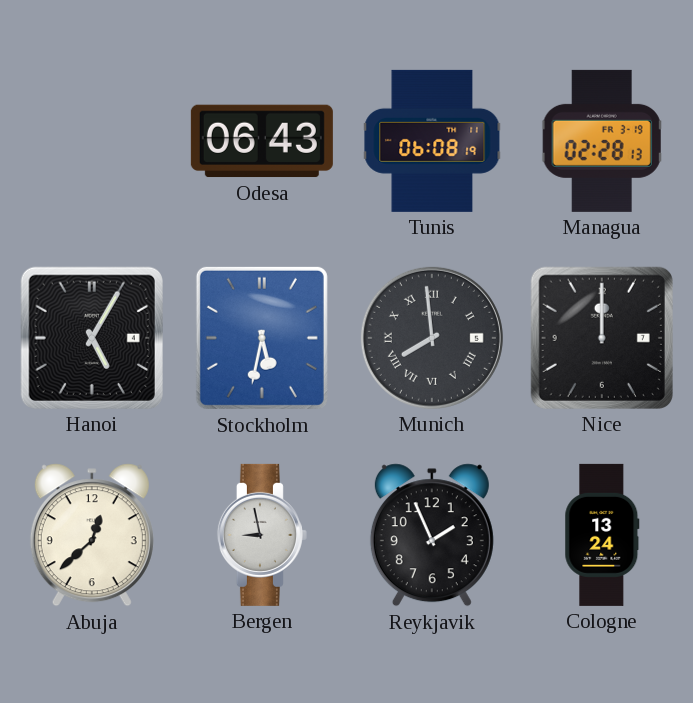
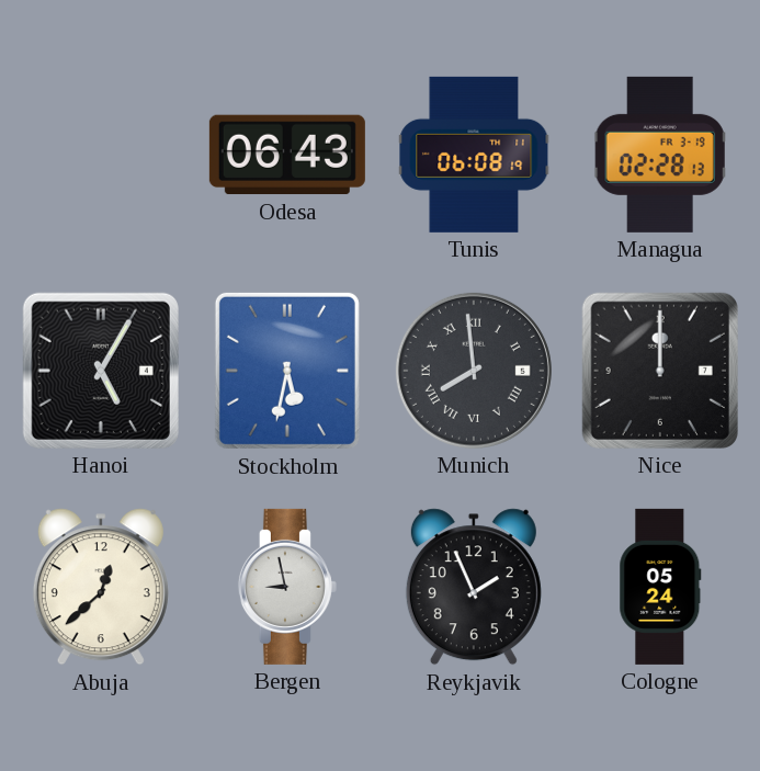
Cologne: 13:24 -> 05:24
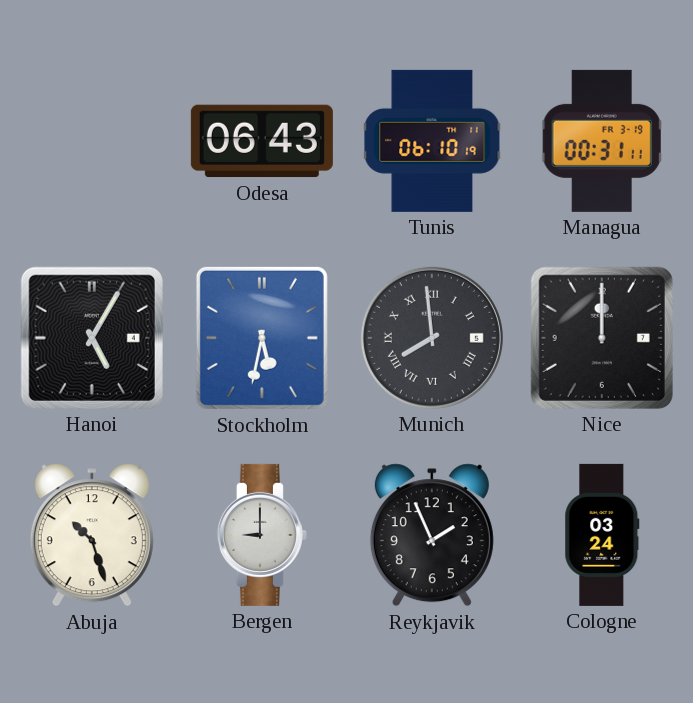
Tunis: 06:08 -> 06:10
Managua: 02:28 -> 00:31
Abuja: 12:38 -> 10:27
Bergen: 8:58 -> 9:00
Cologne: 05:24 -> 03:24
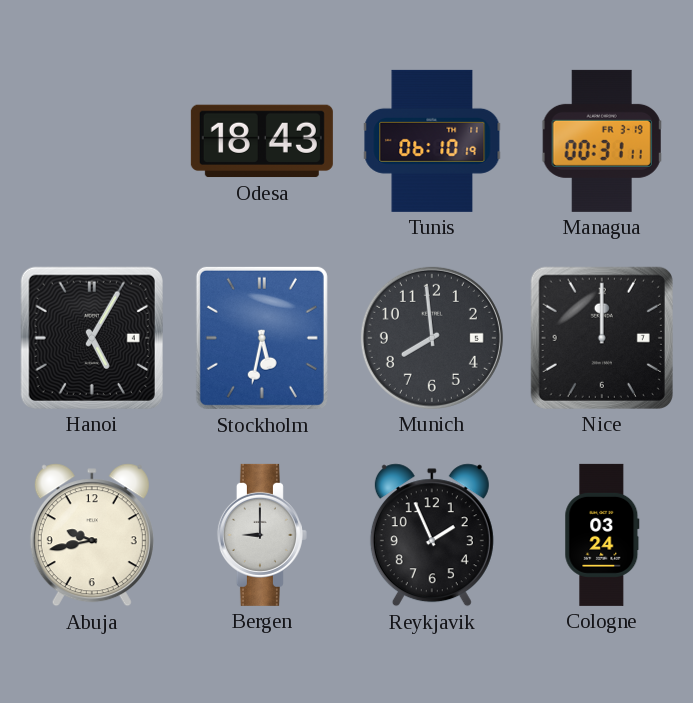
Odesa: 06:43 -> 18:43
Munich numerals: Roman -> Arabic
Abuja: 10:27 -> 9:43
